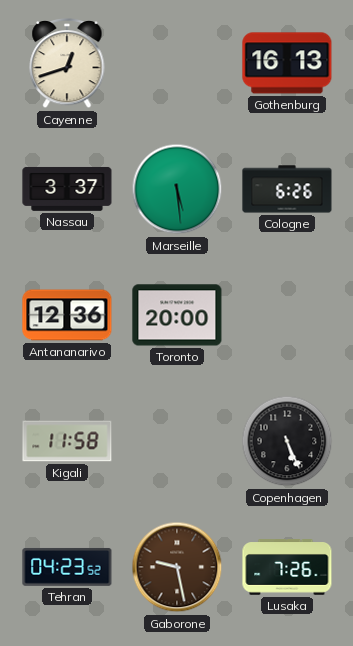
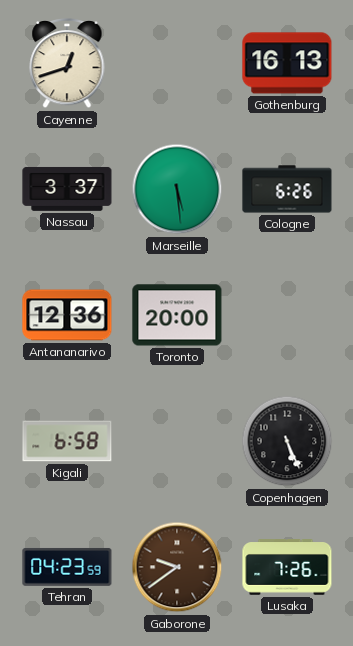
Kigali: 11:58 -> 6:58
Tehran: 04:23:52 -> 04:23:59
Gaborone: 9:28 -> 9:39
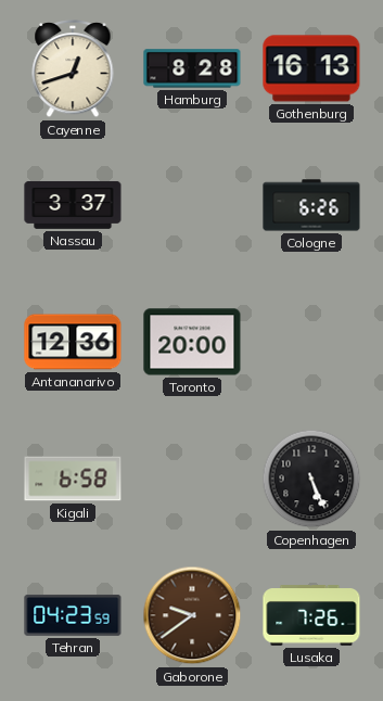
Hamburg: none -> 8:28
Marseille: 5:29 -> none
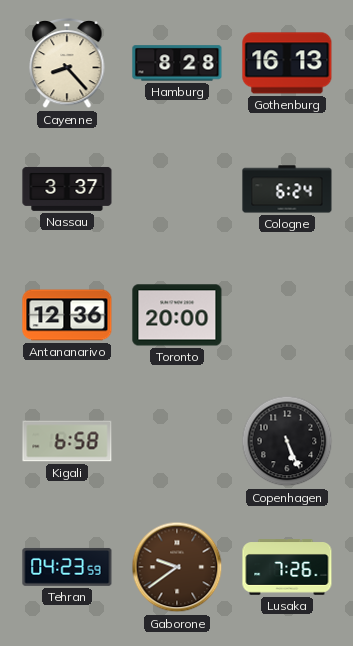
Cayenne: 12:42 -> 8:23
Cologne: 6:26 -> 6:24
